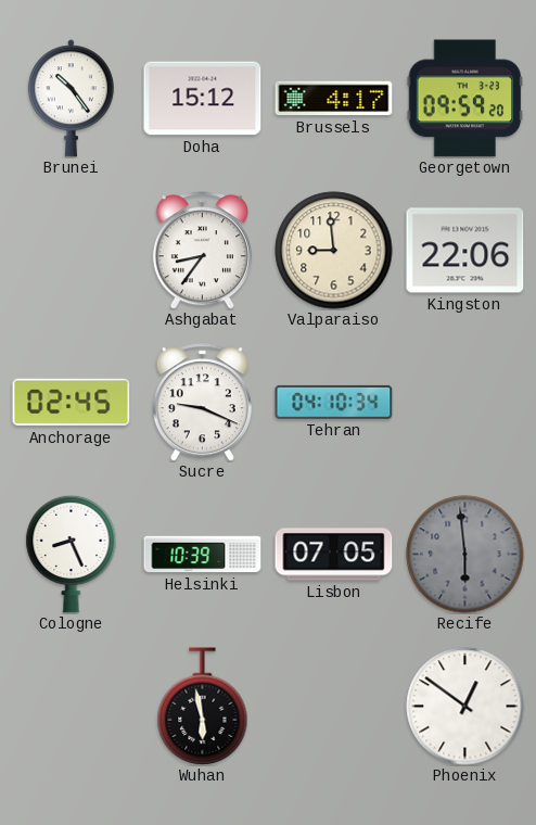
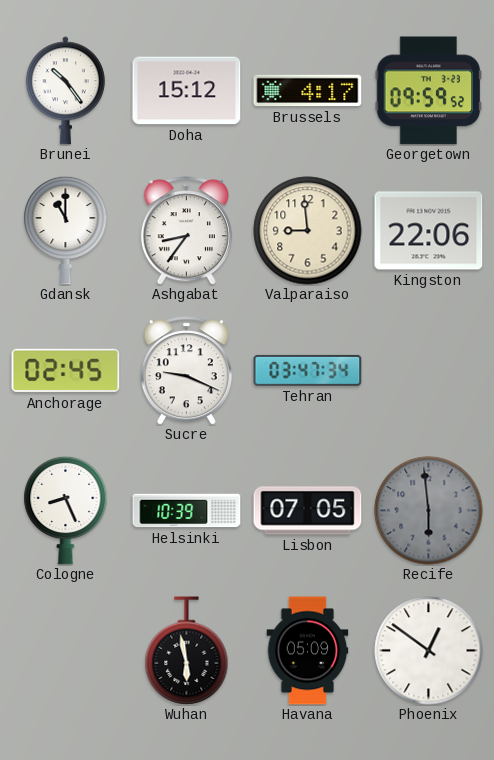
Georgetown: 09:59:20 -> 09:59:52
Gdansk: none -> 11:00
Tehran: 04:10 -> 03:47
Havana: none -> 05:09
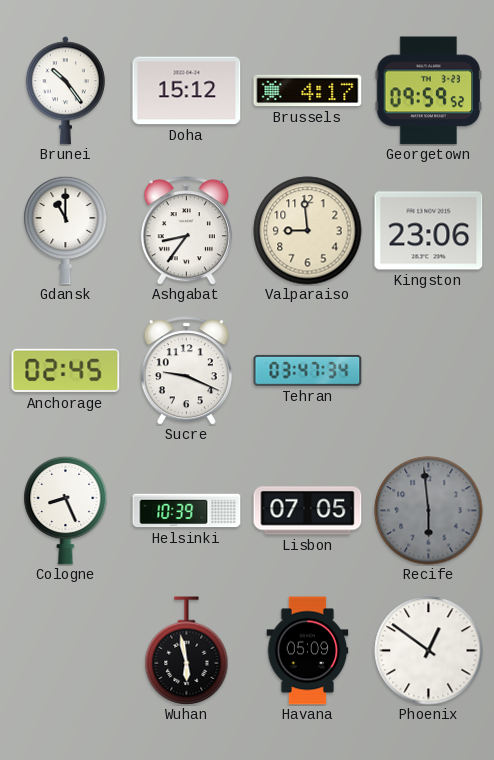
Kingston: 22:06 -> 23:06
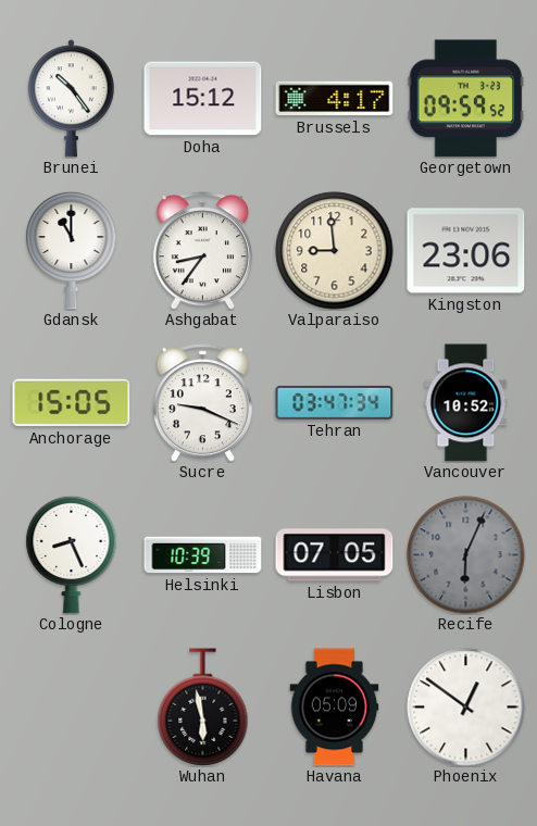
Anchorage: 02:45 -> 15:05
Vancouver: none -> 10:52
Recife: 5:59 -> 6:04
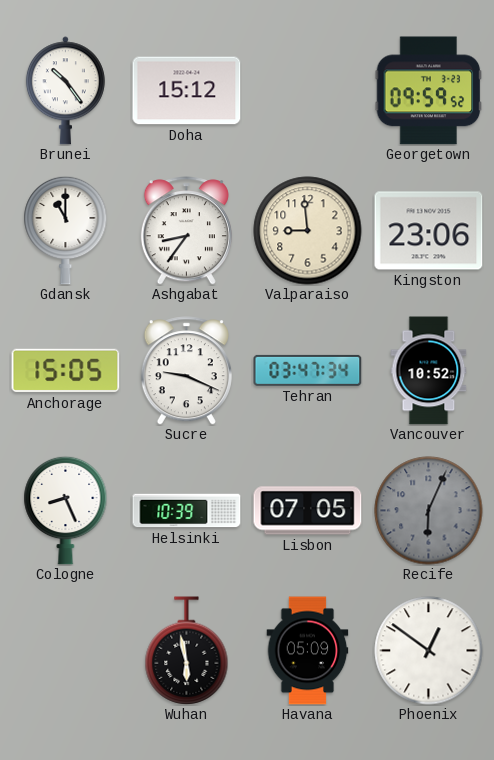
Brussels: 4:17 -> none
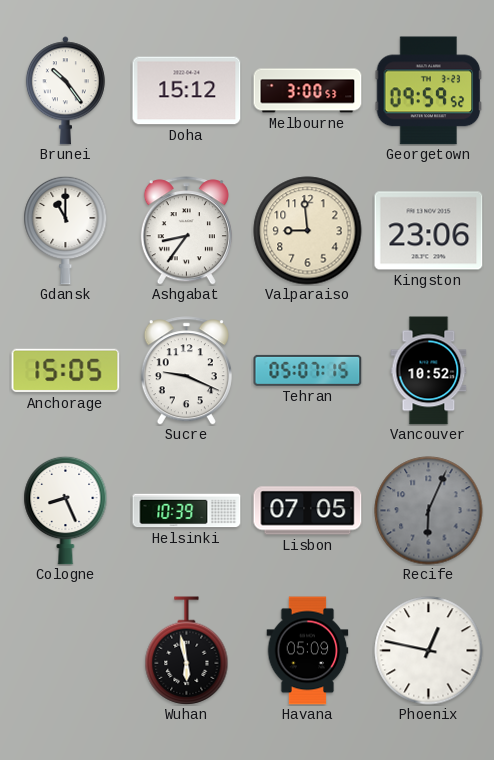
Melbourne: none -> 3:00
Tehran: 03:47 -> 05:07
Phoenix: 12:51 -> 12:47
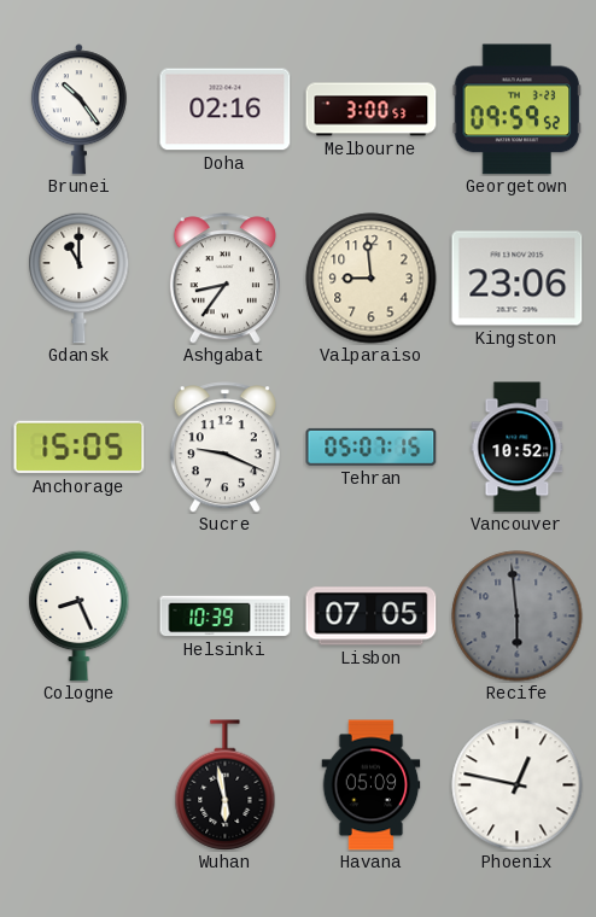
Doha: 15:12 -> 02:16
Recife: 6:04 -> 5:59
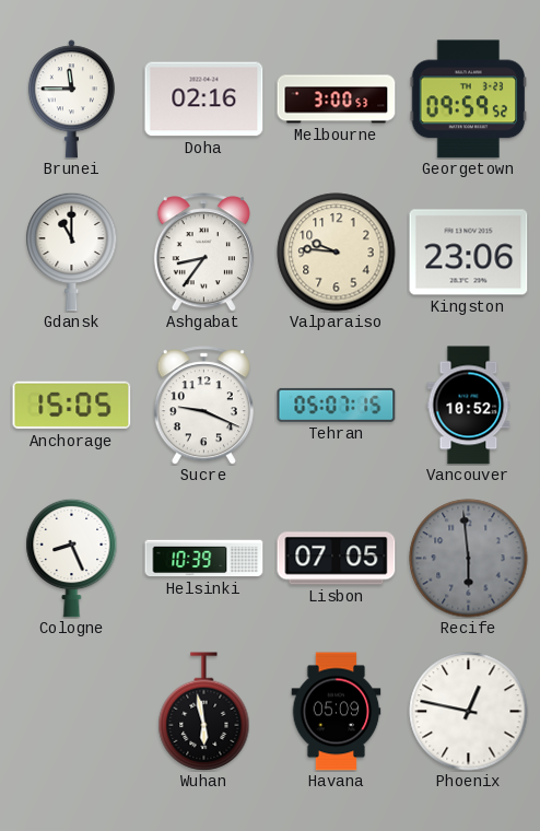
Brunei: 10:24 -> 11:45
Valparaiso: 8:59 -> 9:46
